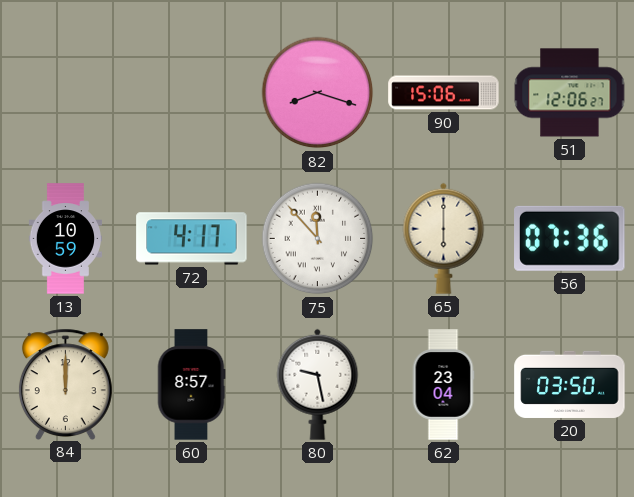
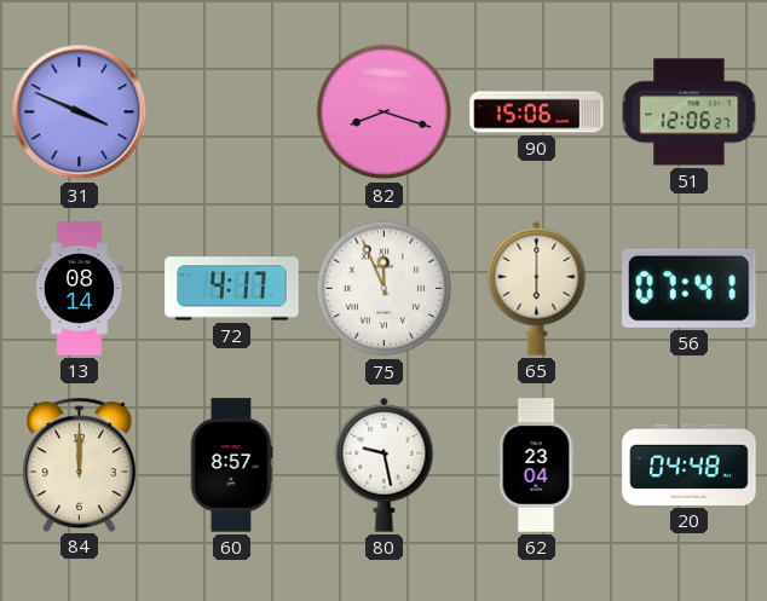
31: none -> 3:49
13: 10:59 -> 08:14
75: 11:53 -> 11:56
56: 07:36 -> 07:41
20: 03:50 -> 04:48
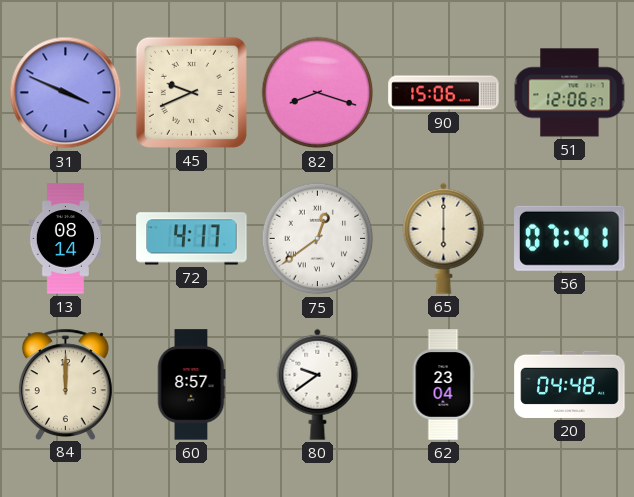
45: none -> 9:41
75: 11:56 -> 12:39
80: 9:28 -> 9:39
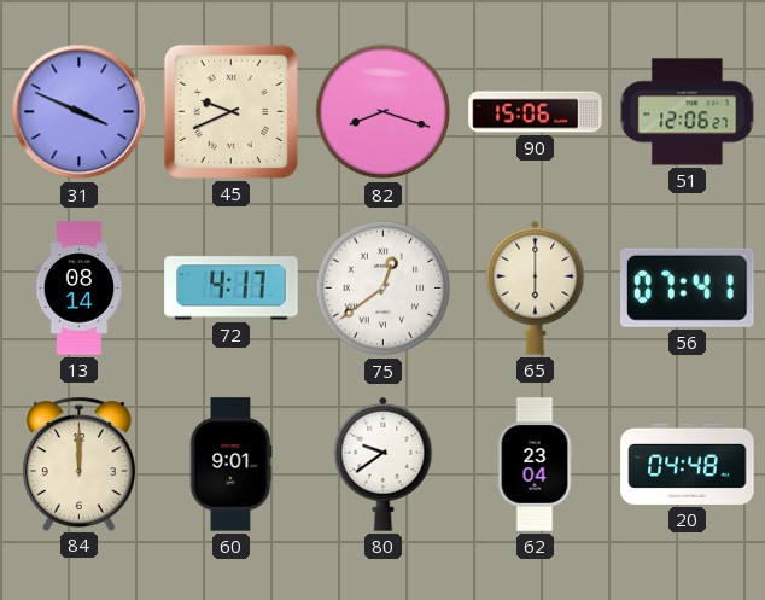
60: 8:57 -> 9:01
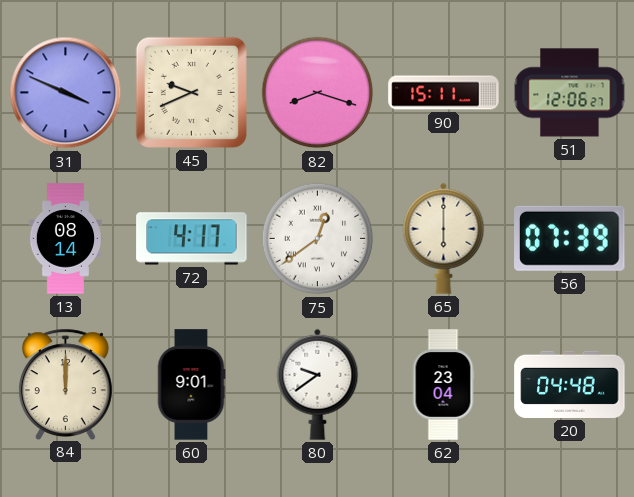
90: 15:06 -> 15:11
56: 07:41 -> 07:39
